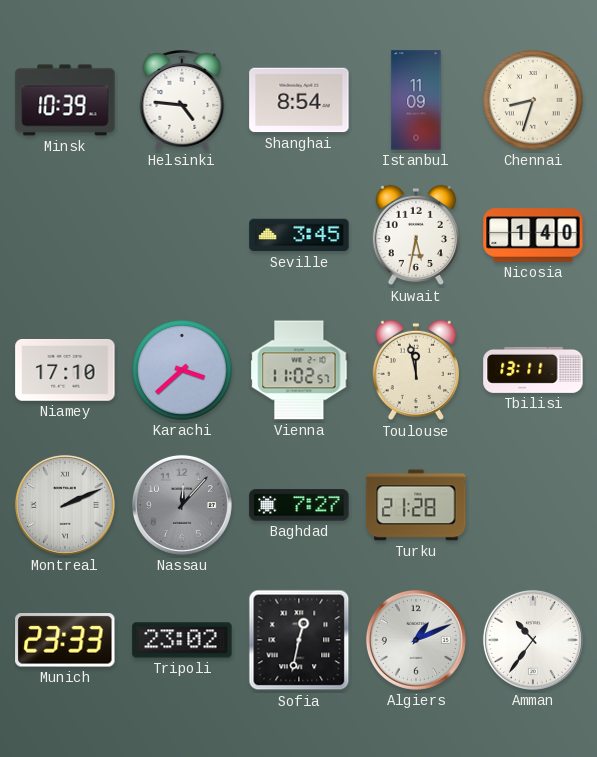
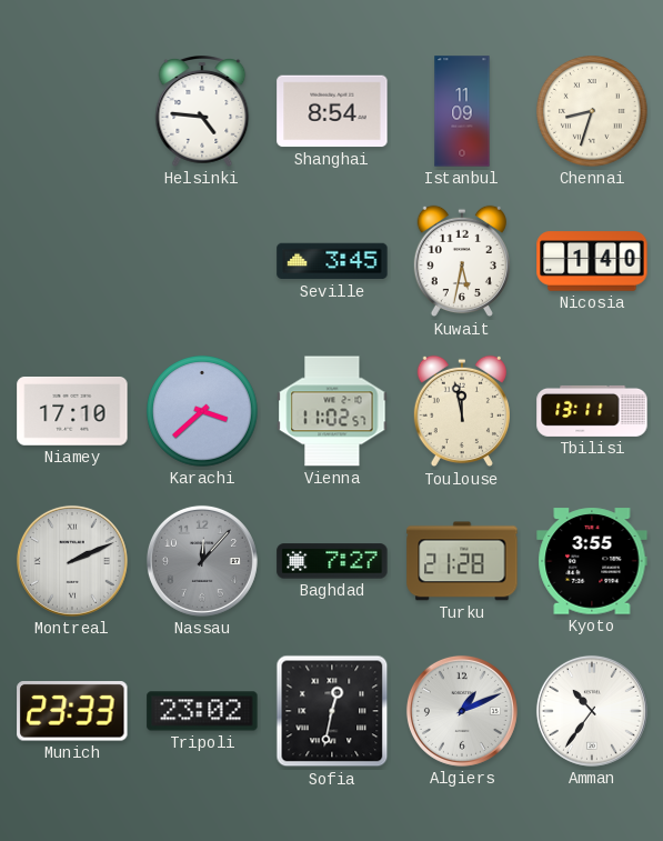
Minsk: 10:39 -> none
Kyoto: none -> 3:55
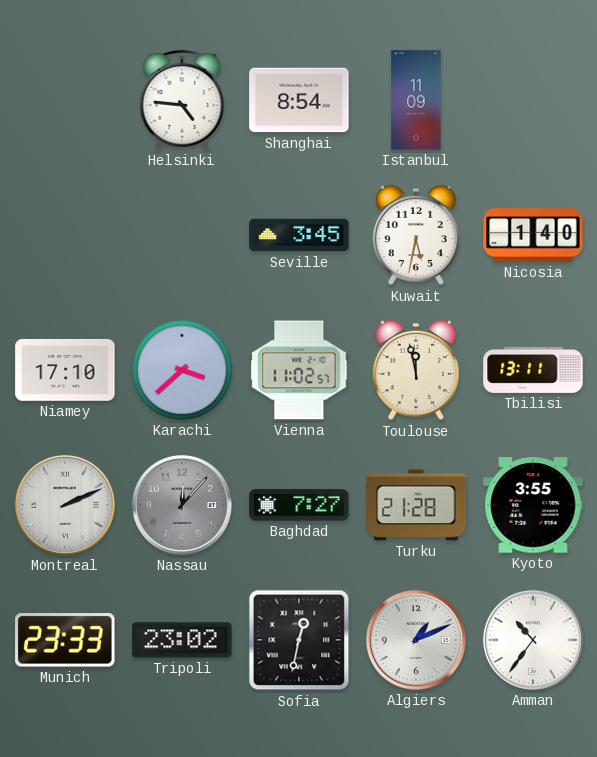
Chennai: 8:33 -> none
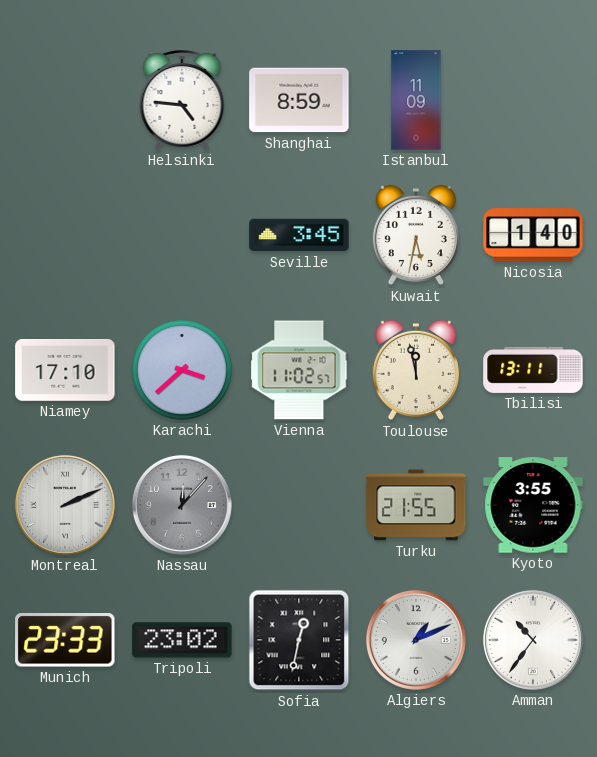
Shanghai: 8:54 -> 8:59
Baghdad: 7:27 -> none
Turku: 21:28 -> 21:55
